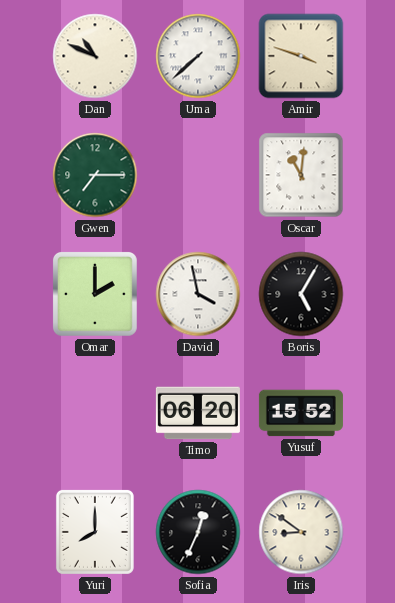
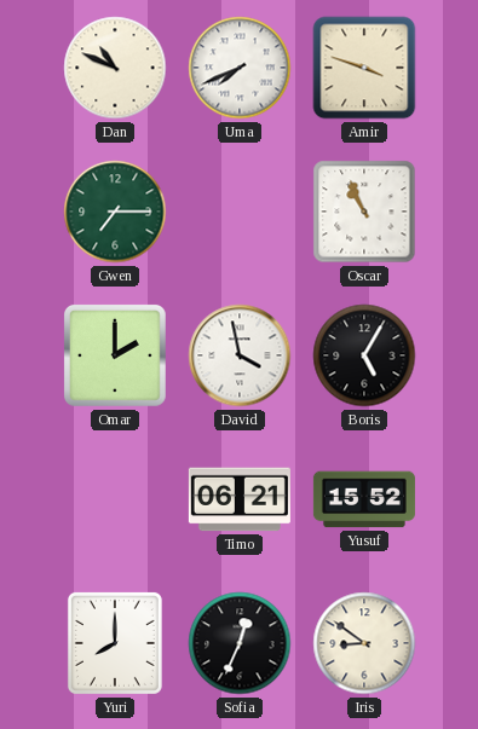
Uma: 7:38 -> 7:41
Oscar: 11:01 -> 10:56
Timo: 06:20 -> 06:21
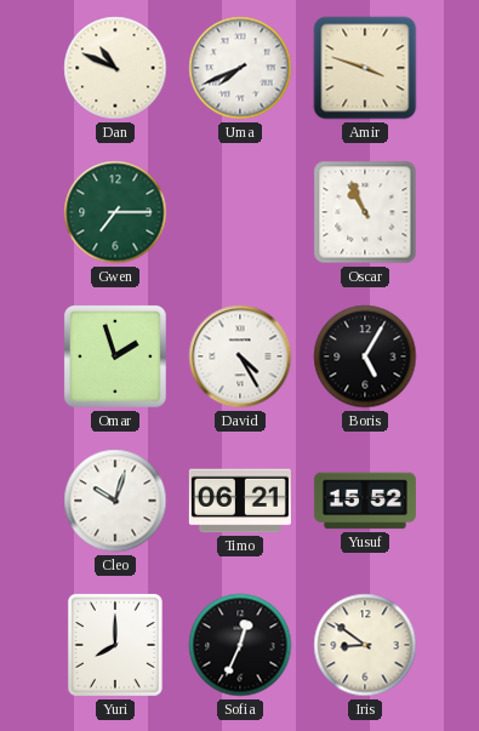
Omar: 2:00 -> 1:57
David: 3:58 -> 4:25
Cleo: none -> 10:03
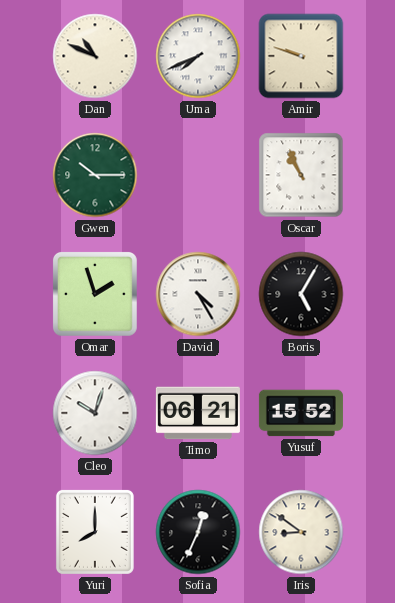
Amir: 3:48 -> 9:48
Gwen: 7:15 -> 10:15
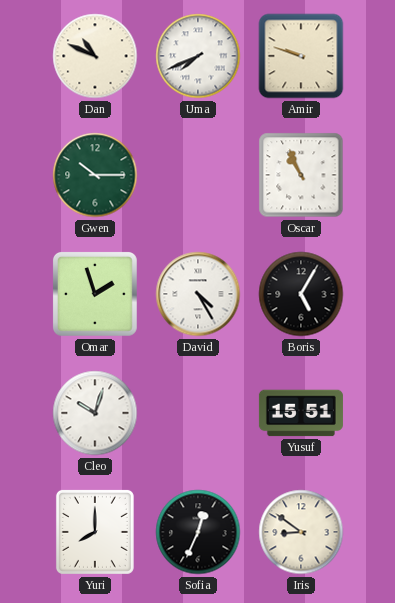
Timo: 06:21 -> none
Yusuf: 15:52 -> 15:51
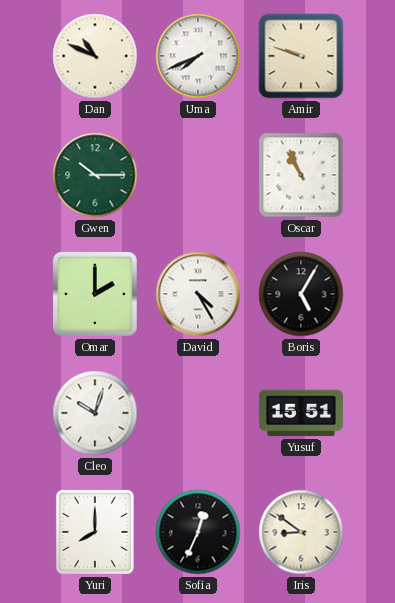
Omar: 1:57 -> 2:00
